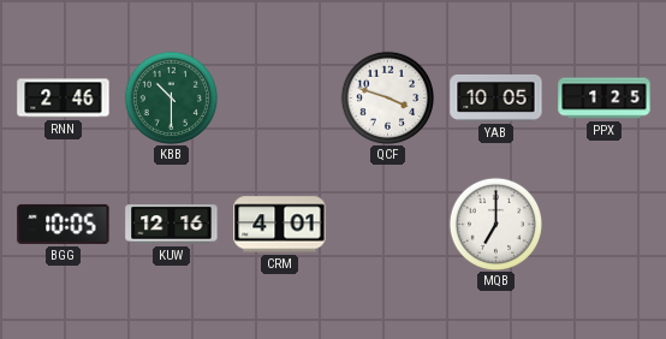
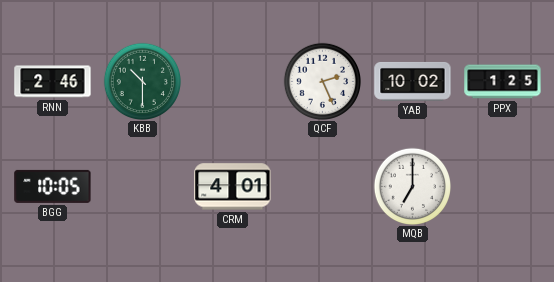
QCF: 3:48 -> 2:26
YAB: 10:05 -> 10:02
KUW: 12:16 -> none
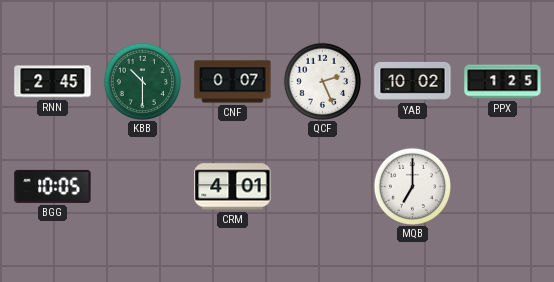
RNN: 2:46 -> 2:45
CNF: none -> 0:07
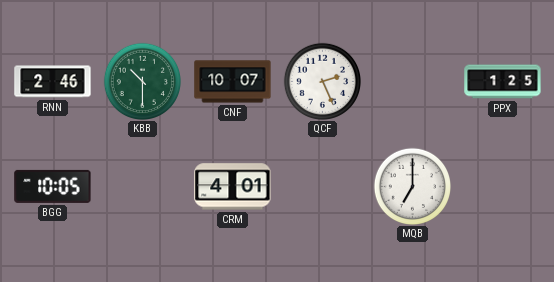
RNN: 2:45 -> 2:46
CNF: 0:07 -> 10:07
YAB: 10:02 -> none
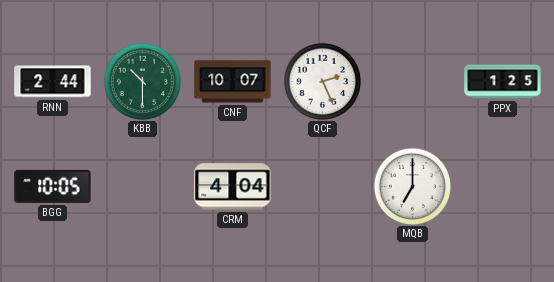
RNN: 2:46 -> 2:44
CRM: 4:01 -> 4:04
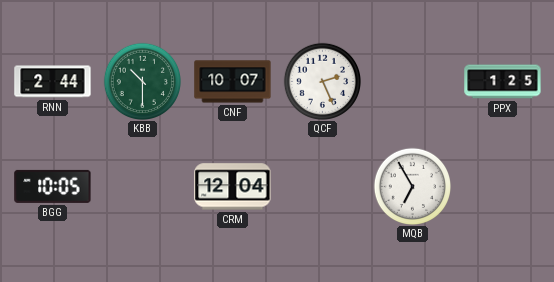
CRM: 4:04 -> 12:04
MQB: 7:00 -> 6:55
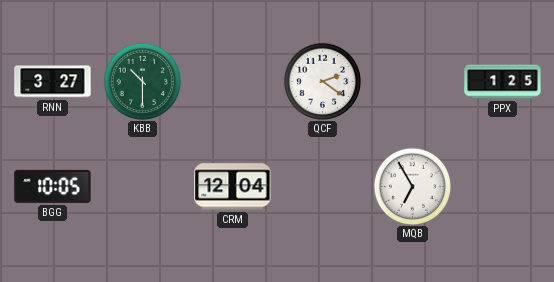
RNN: 2:44 -> 3:27
CNF: 10:07 -> none
QCF: 2:26 -> 2:21
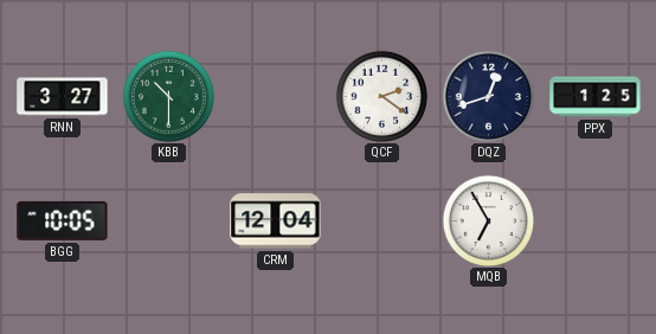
DQZ: none -> 12:42
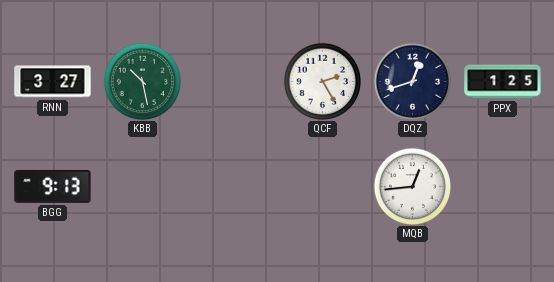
KBB: 10:30 -> 10:28
QCF: 2:21 -> 2:25
BGG: 10:05 -> 9:13
CRM: 12:04 -> none
MQB: 6:55 -> 12:44
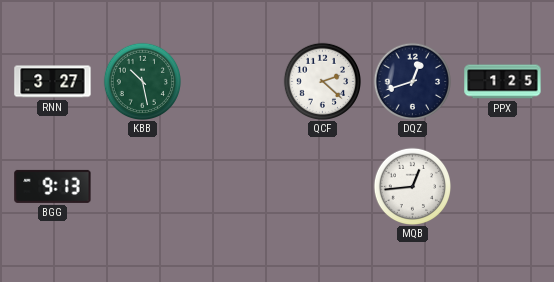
QCF: 2:25 -> 2:22
